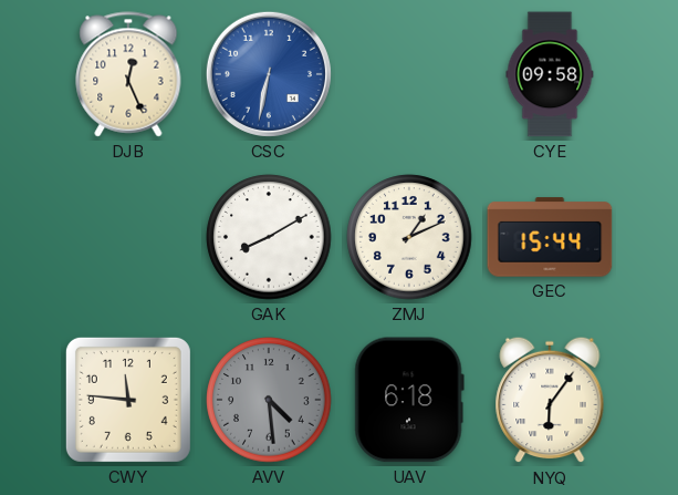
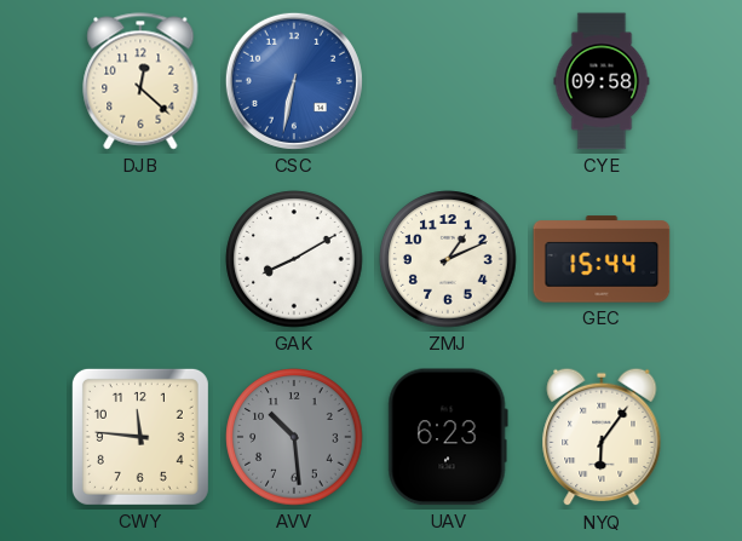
DJB: 12:26 -> 12:22
AVV: 4:29 -> 10:29
UAV: 6:18 -> 6:23
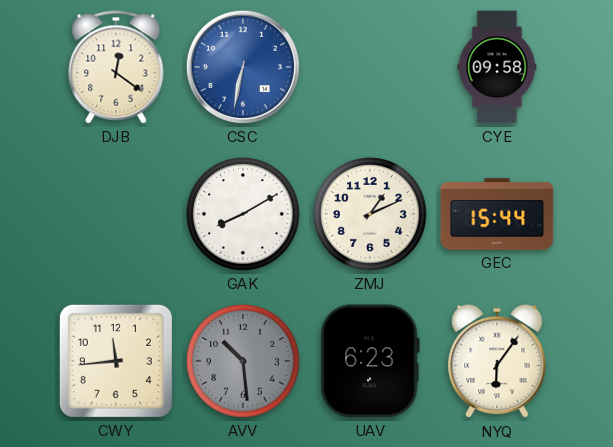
DJB: 12:22 -> 12:21
CWY: 11:46 -> 11:44
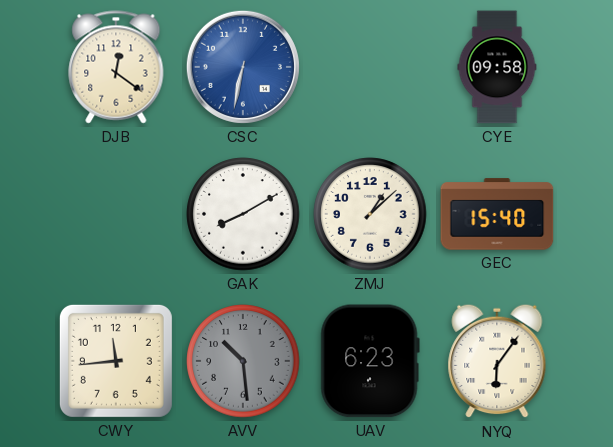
ZMJ: 1:11 -> 1:08
GEC: 15:44 -> 15:40
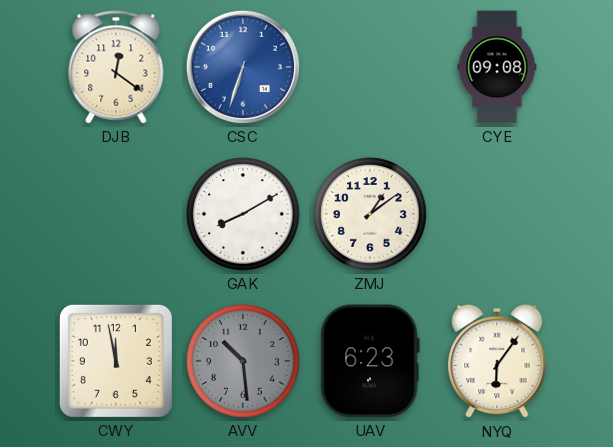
CSC: 6:32 -> 6:33
CYE: 09:58 -> 09:08
ZMJ: 1:08 -> 1:09
GEC: 15:40 -> none
CWY: 11:44 -> 11:58
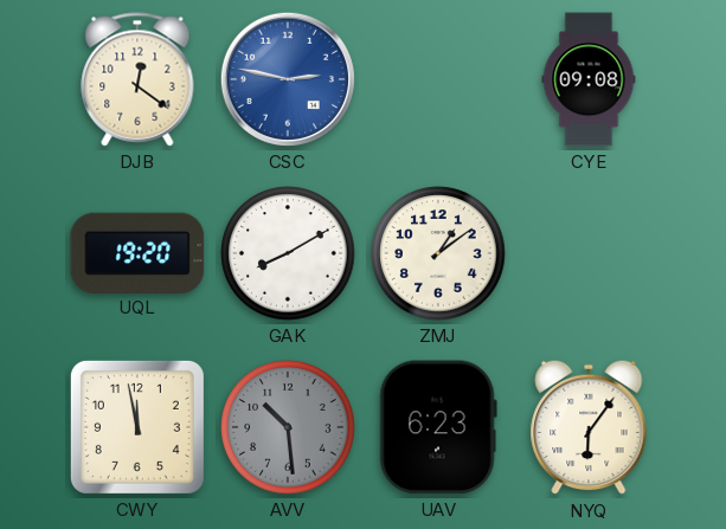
CSC: 6:33 -> 2:47
UQL: none -> 19:20
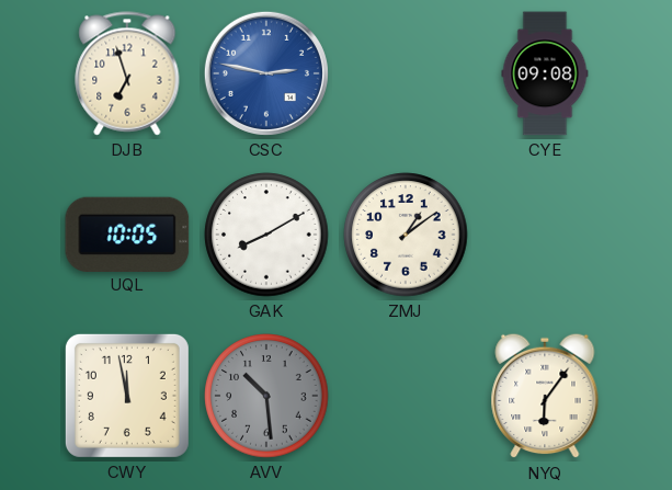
DJB: 12:21 -> 6:57
UQL: 19:20 -> 10:05
UAV: 6:23 -> none
